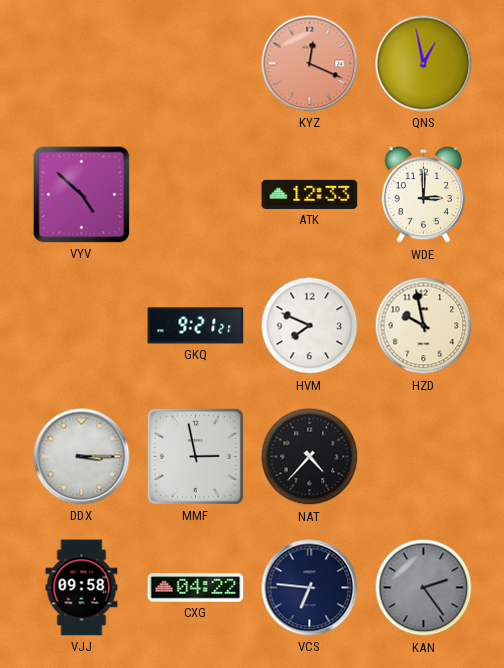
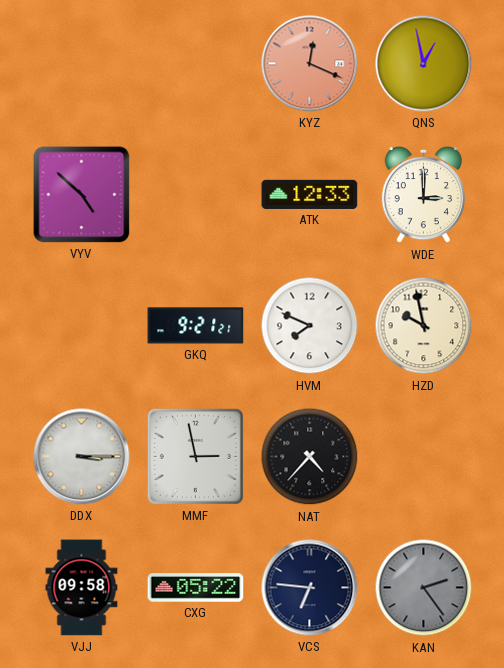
CXG: 04:22 -> 05:22
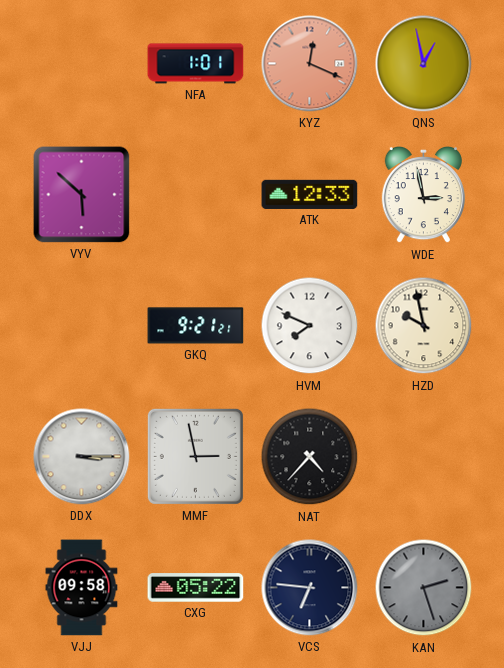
NFA: none -> 1:01
VYV: 4:52 -> 5:52
WDE: 3:00 -> 2:58
KAN: 2:24 -> 2:27
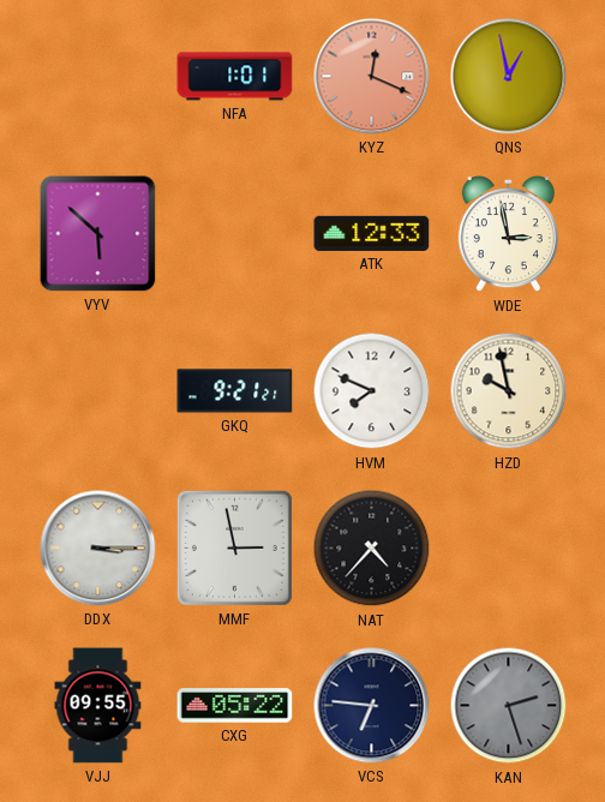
VJJ: 09:58 -> 09:55
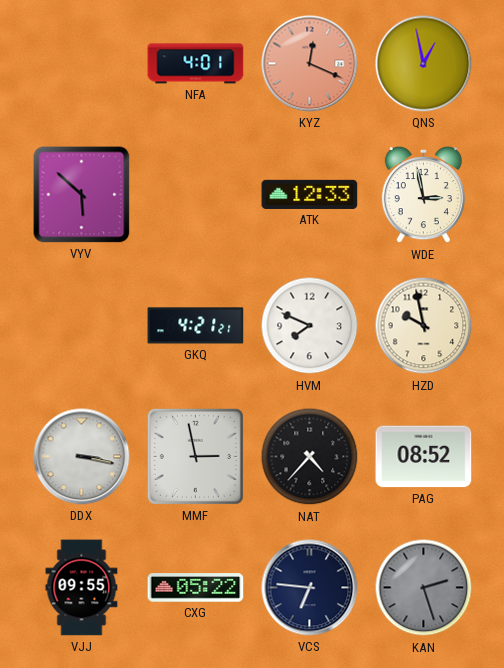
NFA: 1:01 -> 4:01
GKQ: 9:21 -> 4:21
DDX: 3:15 -> 3:17
PAG: none -> 08:52
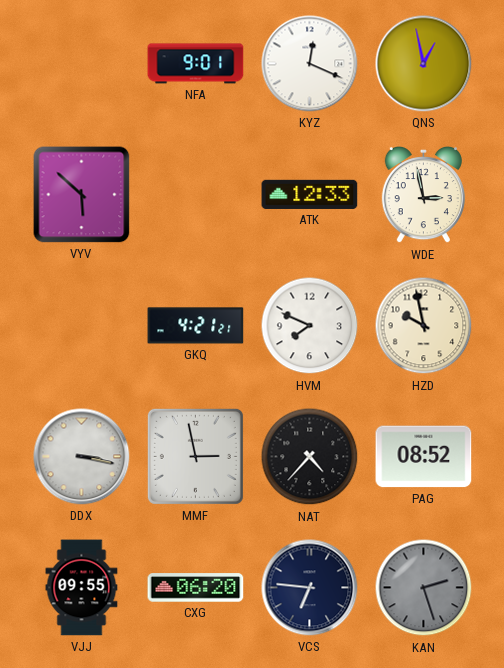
NFA: 4:01 -> 9:01
KYZ dial: salmon -> white
CXG: 05:22 -> 06:20
